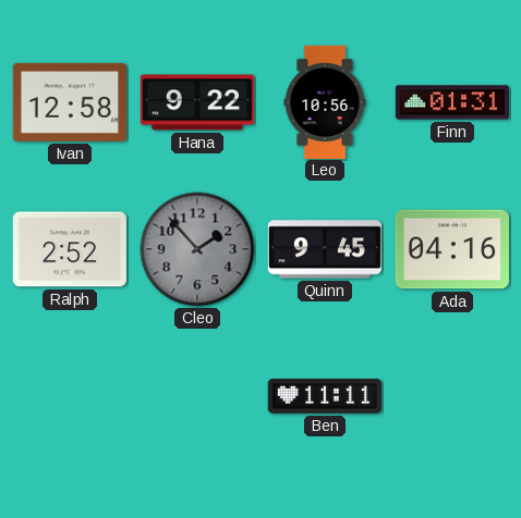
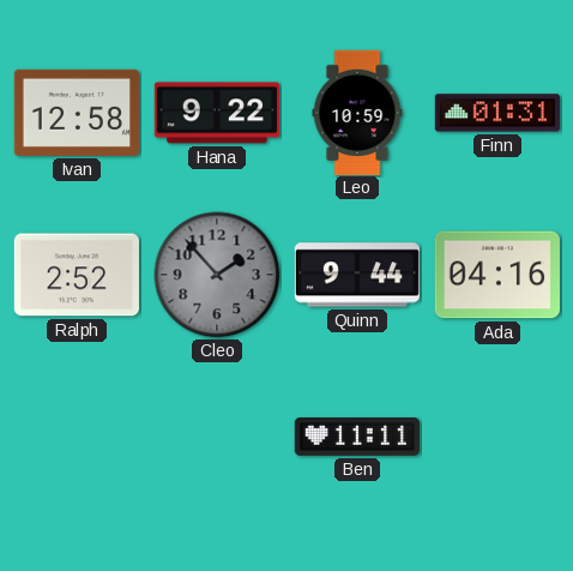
Leo: 10:56 -> 10:59
Quinn: 9:45 -> 9:44
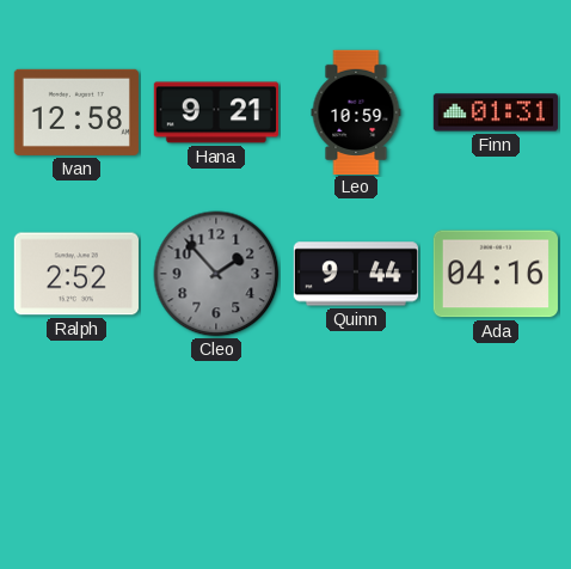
Hana: 9:22 -> 9:21
Ben: 11:11 -> none
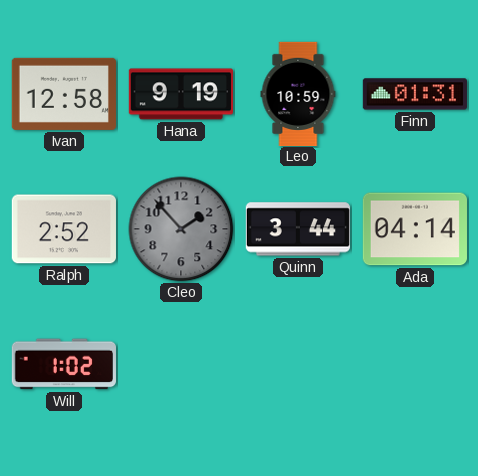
Hana: 9:21 -> 9:19
Quinn: 9:44 -> 3:44
Ada: 04:16 -> 04:14
Will: none -> 1:02
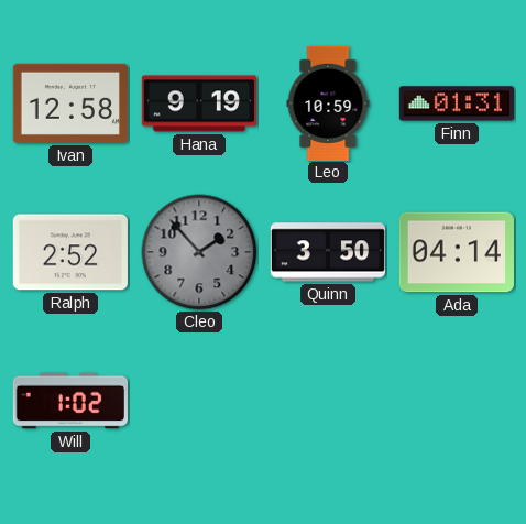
Quinn: 3:44 -> 3:50
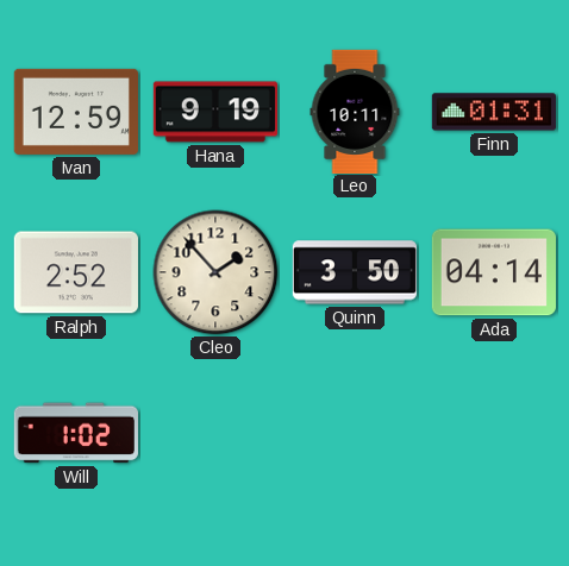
Ivan: 12:58 -> 12:59
Leo: 10:59 -> 10:11
Cleo dial: grey -> cream
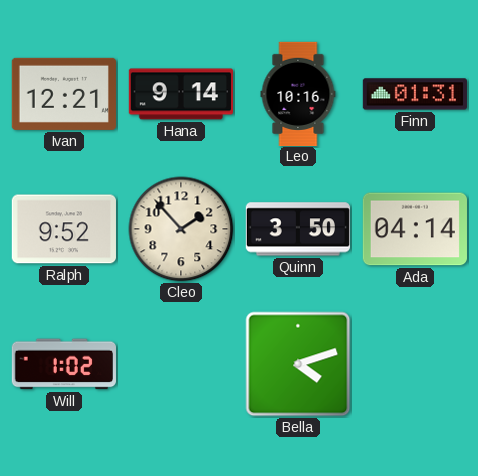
Ivan: 12:59 -> 12:21
Hana: 9:19 -> 9:14
Leo: 10:11 -> 10:16
Ralph: 2:52 -> 9:52
Bella: none -> 4:12
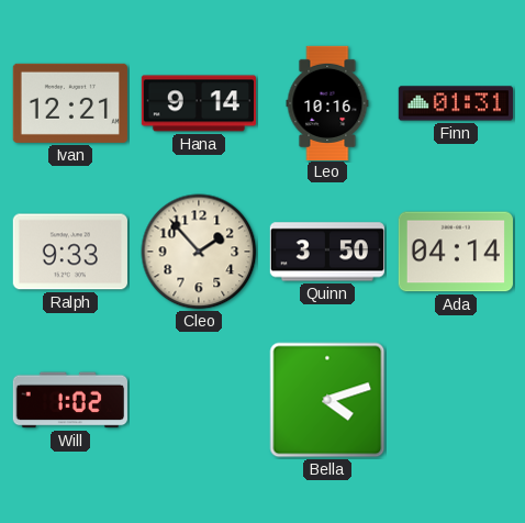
Ralph: 9:52 -> 9:33
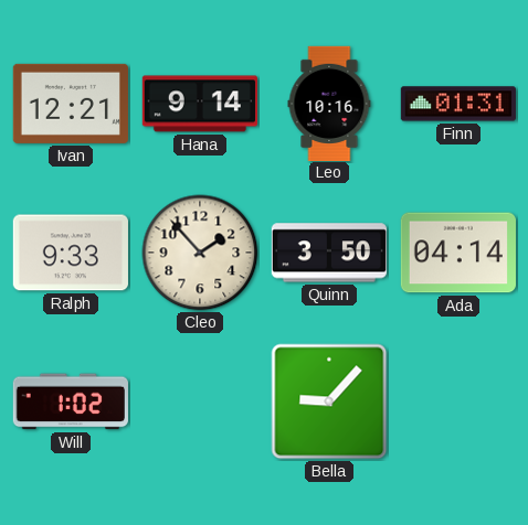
Bella: 4:12 -> 9:07
